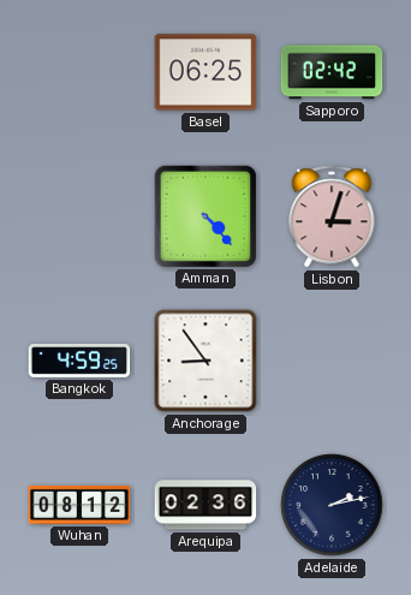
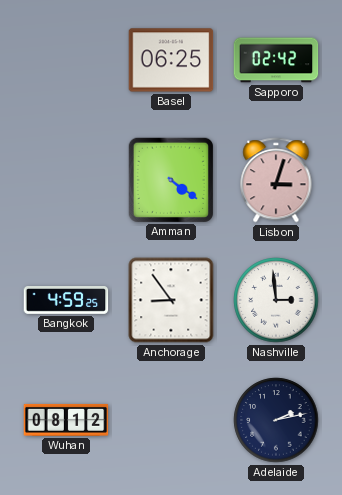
Amman: 4:23 -> 4:21
Nashville: none -> 2:59
Arequipa: 02:36 -> none
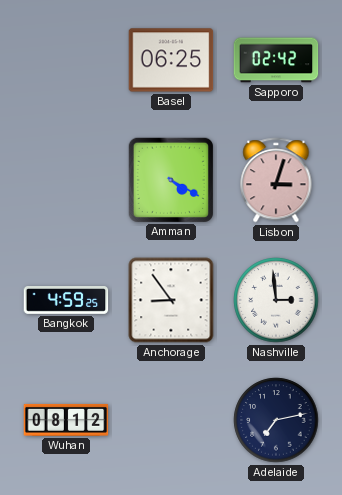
Amman: 4:21 -> 4:20
Adelaide: 2:13 -> 7:13
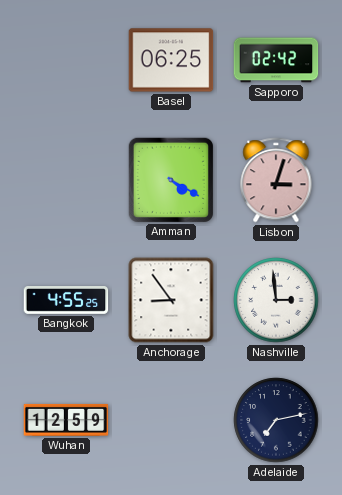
Bangkok: 4:59 -> 4:55
Wuhan: 08:12 -> 12:59
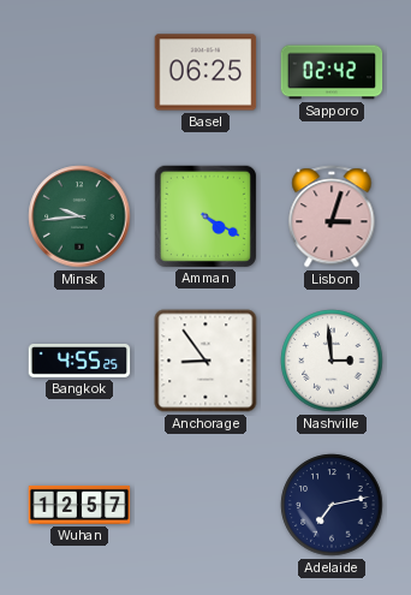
Minsk: none -> 9:44
Wuhan: 12:59 -> 12:57
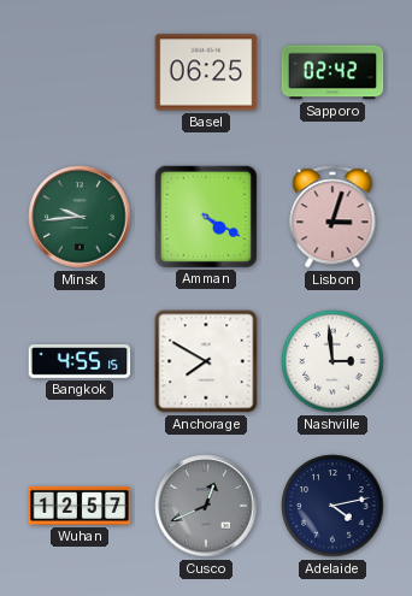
Bangkok: 4:55:25 -> 4:55:15
Anchorage: 8:54 -> 7:50
Cusco: none -> 12:41
Adelaide: 7:13 -> 4:13
